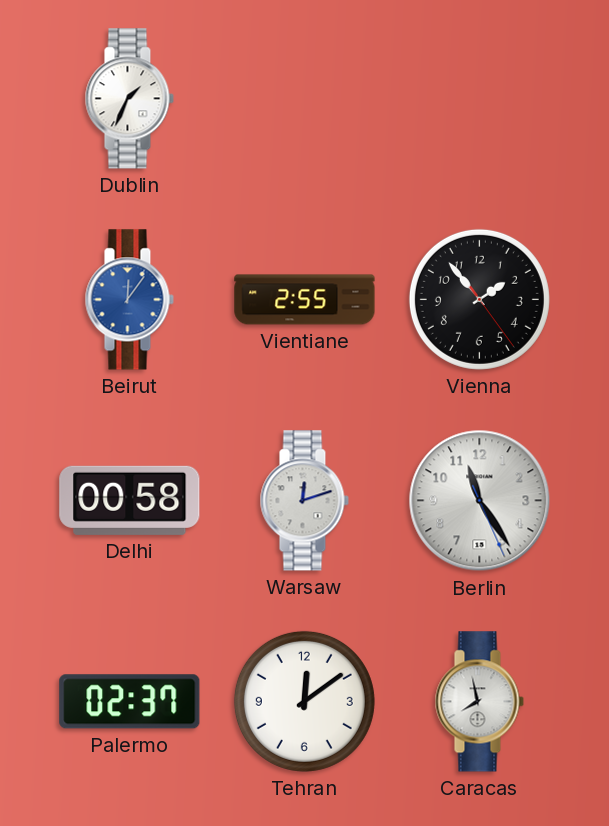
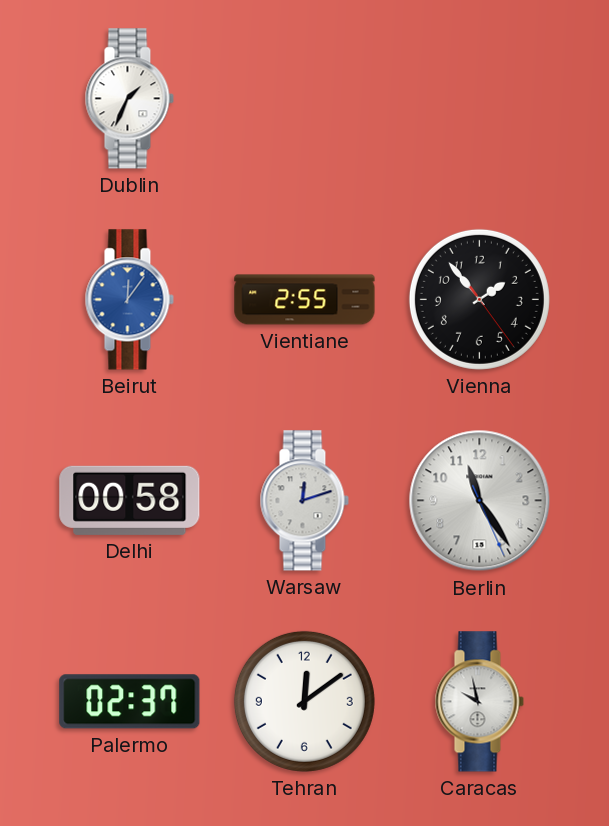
Caracas: 7:58 -> 9:58
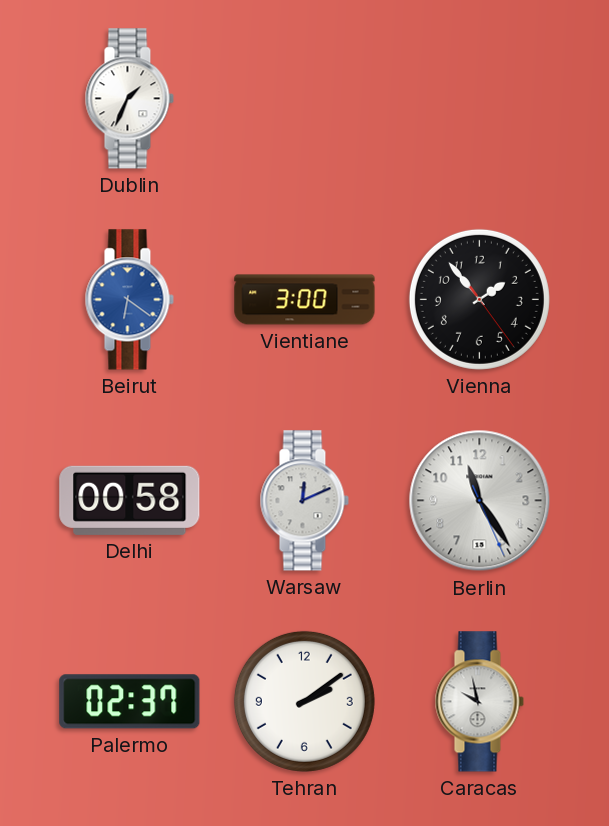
Beirut: 12:06 -> 6:21
Vientiane: 2:55 -> 3:00
Warsaw: 12:12 -> 12:11
Tehran: 12:09 -> 2:09
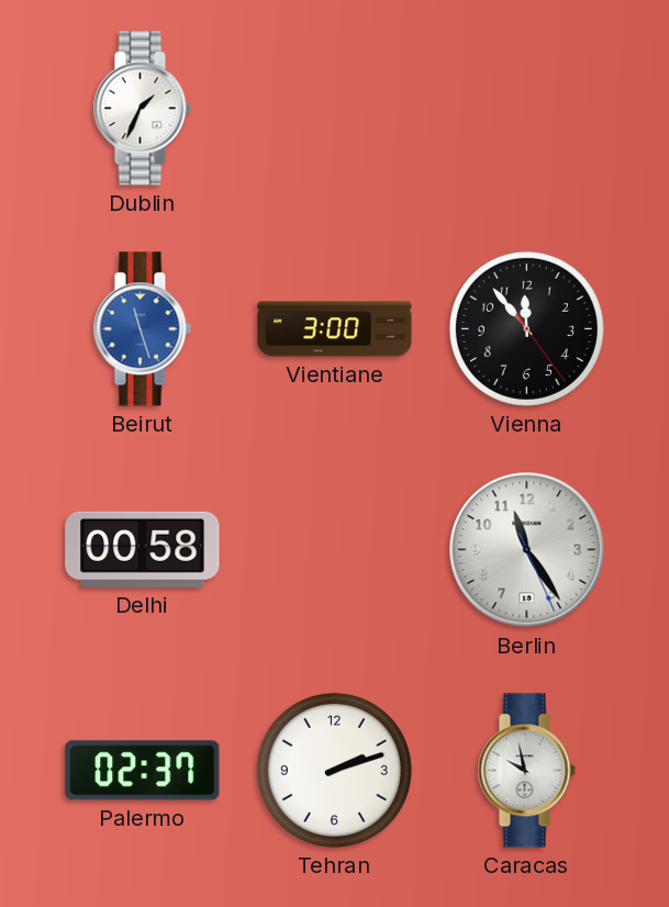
Beirut: 6:21 -> 11:27
Vienna: 1:53 -> 11:53
Warsaw: 12:11 -> none
Tehran: 2:09 -> 2:12
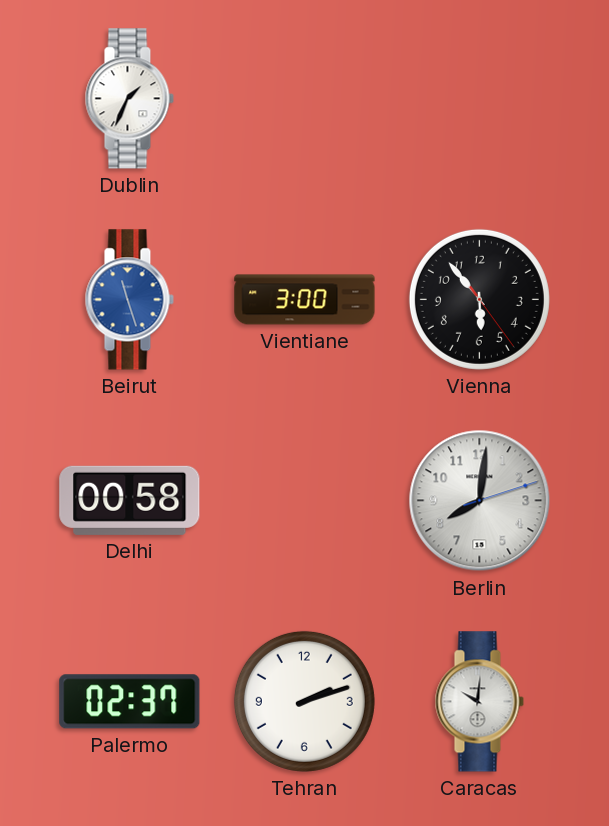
Vienna: 11:53 -> 5:53
Berlin: 11:24 -> 8:01
Caracas: 9:58 -> 10:01
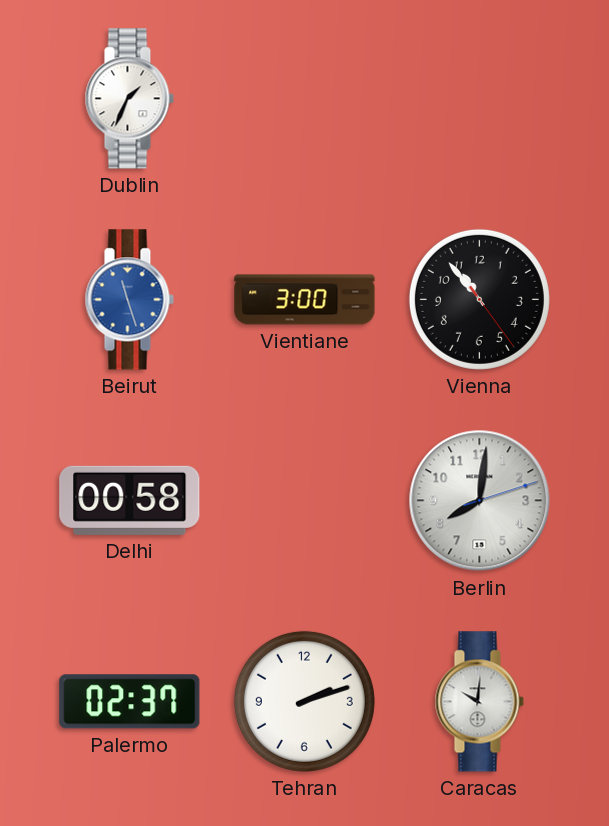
Vienna: 5:53 -> 10:53
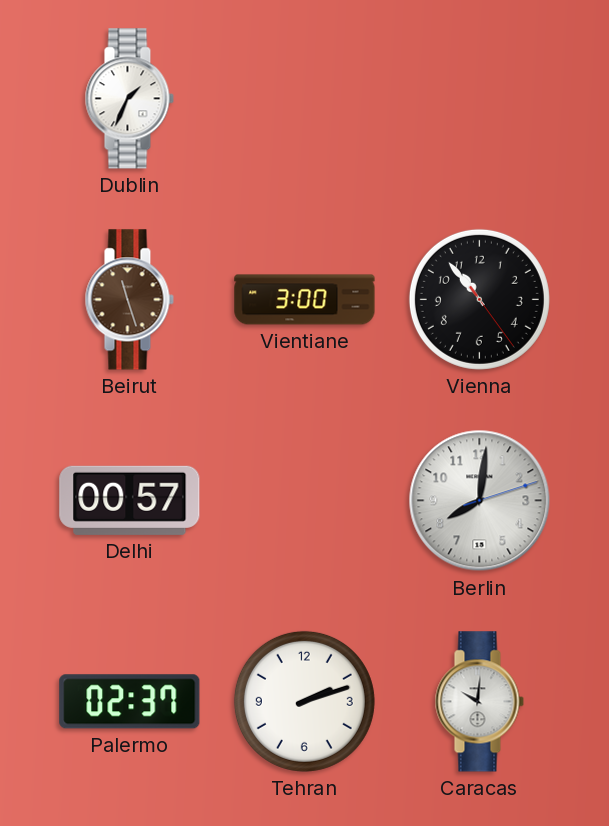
Beirut dial: blue -> brown
Delhi: 00:58 -> 00:57
